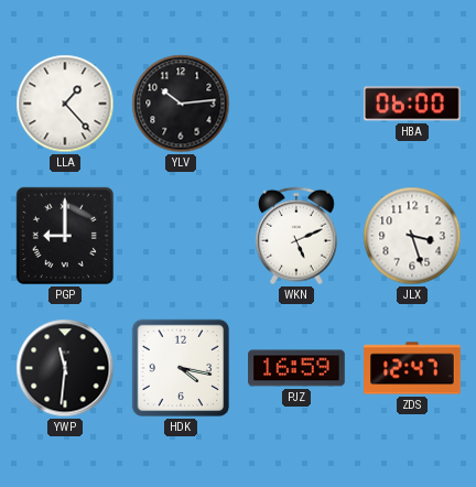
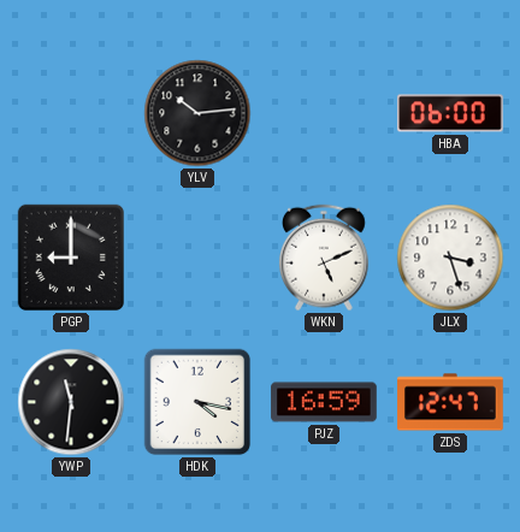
LLA: 1:23 -> none
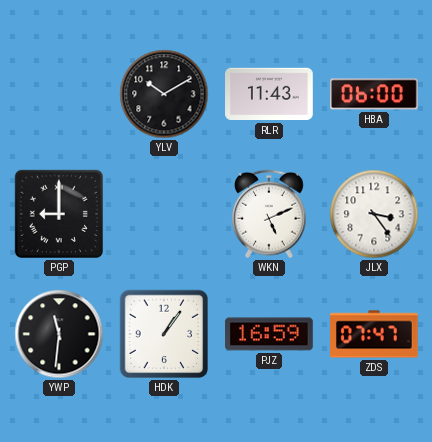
YLV: 10:14 -> 10:10
RLR: none -> 11:43
JLX: 3:27 -> 3:24
HDK: 4:17 -> 1:06
ZDS: 12:47 -> 07:47
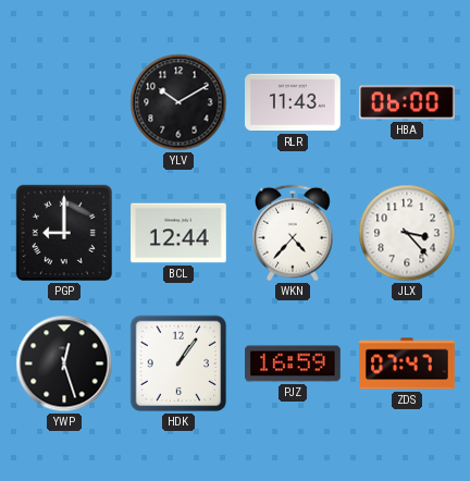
BCL: none -> 12:44
WKN: 5:11 -> 4:37
JLX: 3:24 -> 3:23
YWP: 11:31 -> 12:27
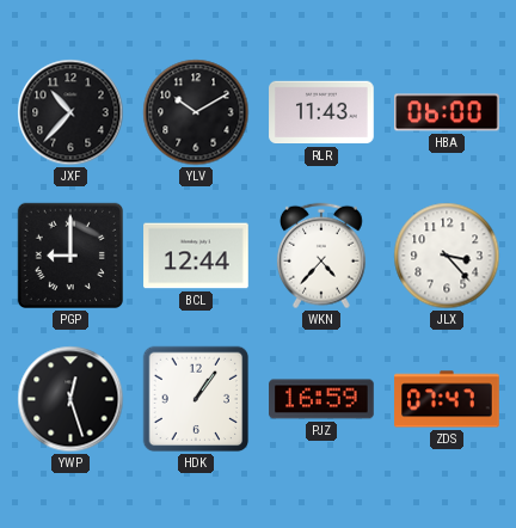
JXF: none -> 10:37
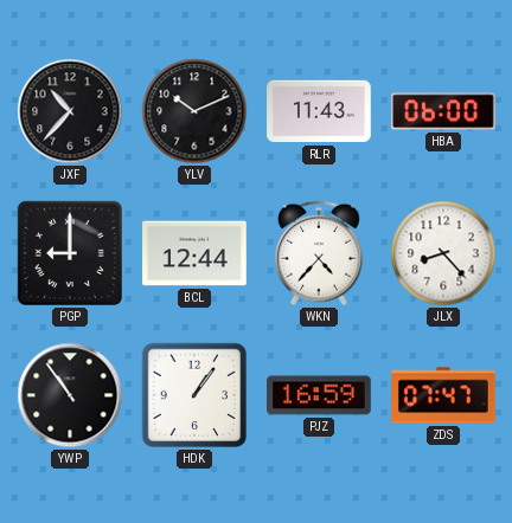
YLV: 10:10 -> 10:11
JLX: 3:23 -> 8:23
YWP: 12:27 -> 10:54
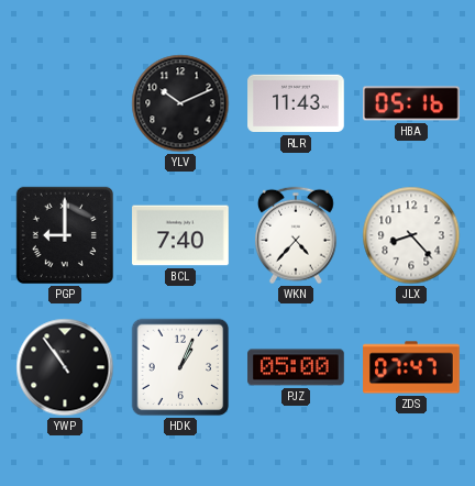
JXF: 10:37 -> none
HBA: 06:00 -> 05:16
BCL: 12:44 -> 7:40
HDK: 1:06 -> 1:04
PJZ: 16:59 -> 05:00
